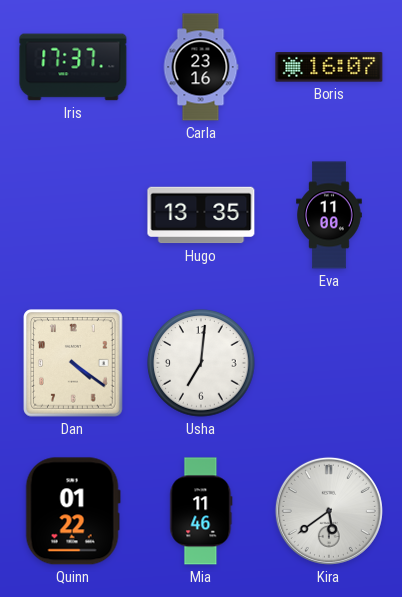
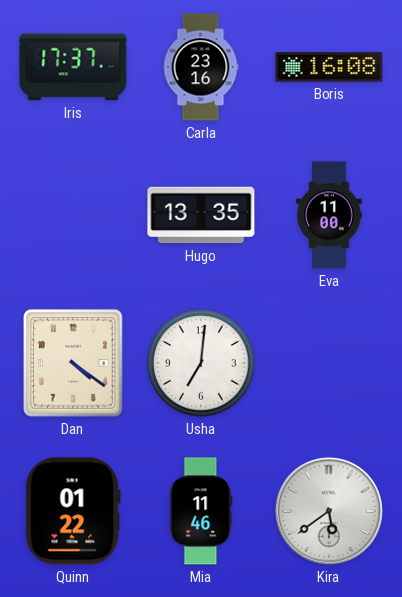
Boris: 16:07 -> 16:08
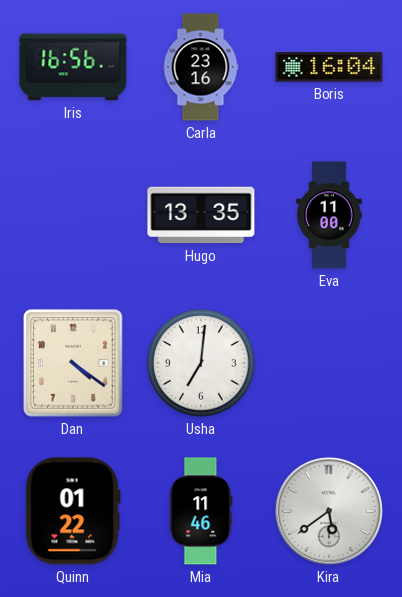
Iris: 17:37 -> 16:56
Boris: 16:08 -> 16:04
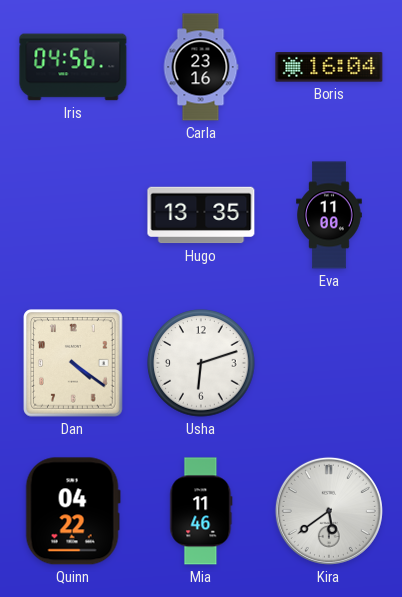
Iris: 16:56 -> 04:56
Usha: 7:01 -> 6:12
Quinn: 01:22 -> 04:22
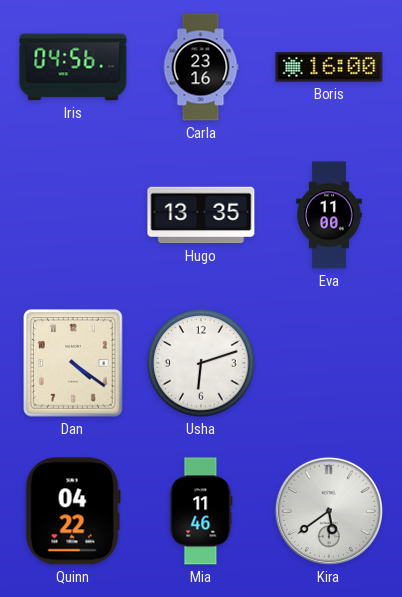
Boris: 16:04 -> 16:00
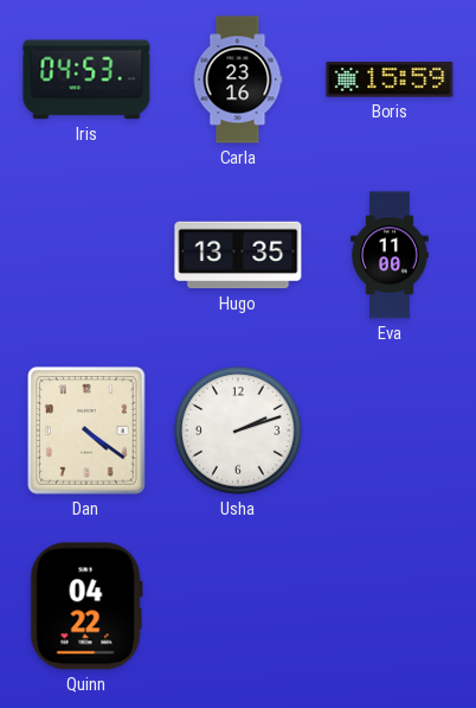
Iris: 04:56 -> 04:53
Boris: 16:00 -> 15:59
Usha: 6:12 -> 2:12
Mia: 11:46 -> none
Kira: 5:39 -> none
